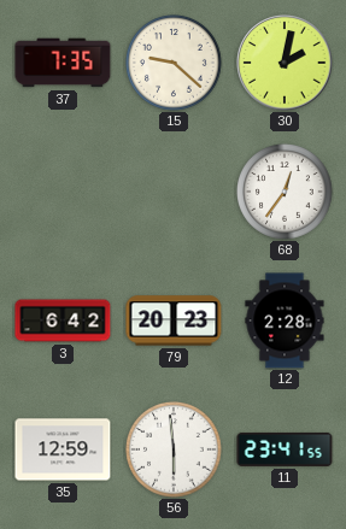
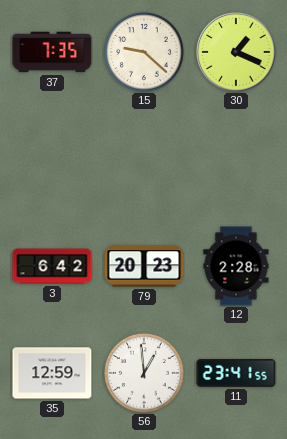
30: 2:02 -> 1:19
68: 12:36 -> none
56: 5:59 -> 12:59
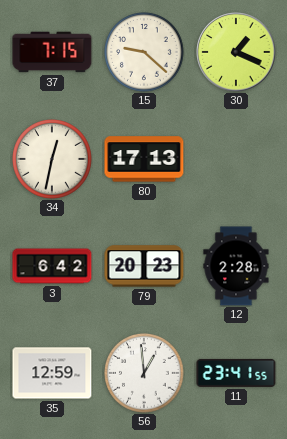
37: 7:35 -> 7:15
34: none -> 12:32
80: none -> 17:13
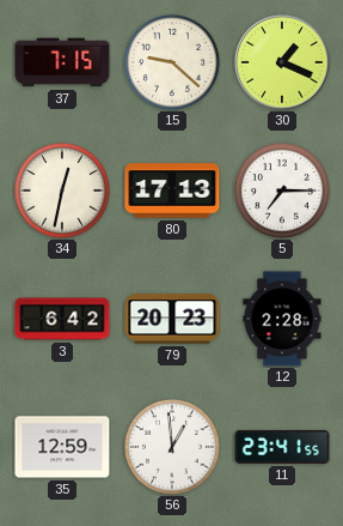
5: none -> 7:15
